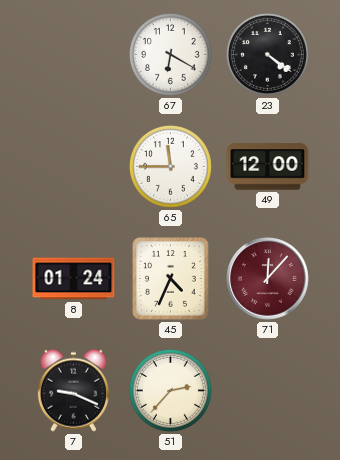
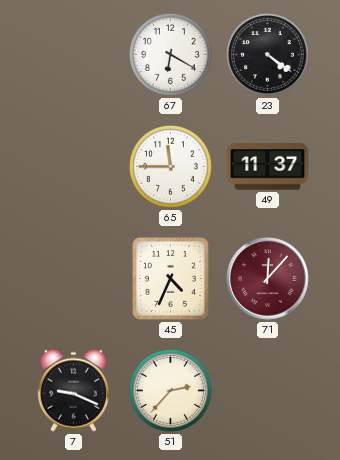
49: 12:00 -> 11:37
8: 01:24 -> none
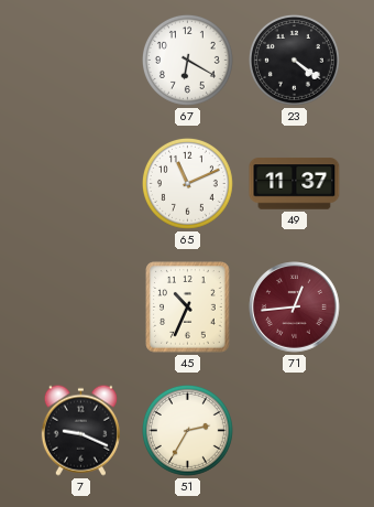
65: 11:45 -> 11:11
45: 4:34 -> 10:34
71: 12:07 -> 12:44
51: 2:37 -> 2:35
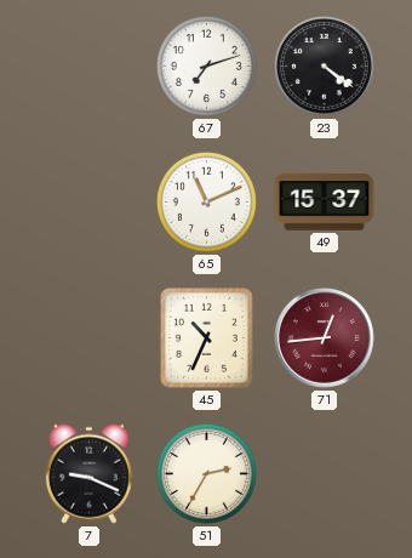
67: 6:20 -> 7:12
49: 11:37 -> 15:37
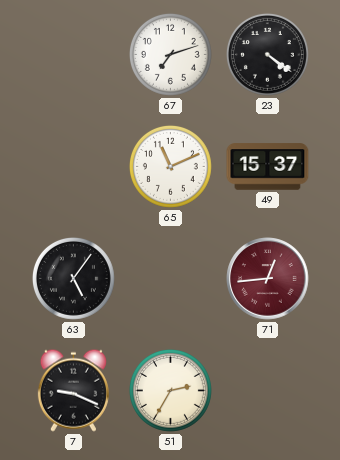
63: none -> 5:06
45: 10:34 -> none
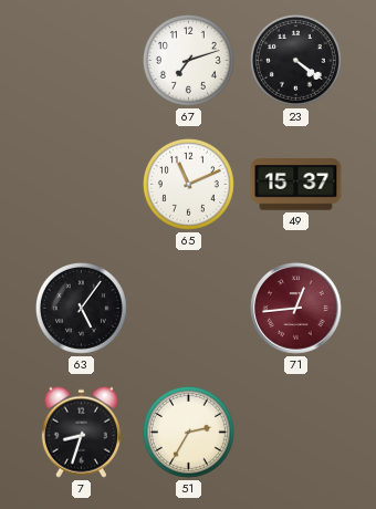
7: 9:19 -> 8:33
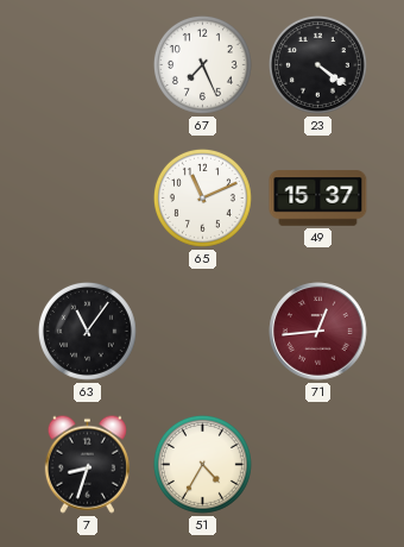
67: 7:12 -> 7:26
63: 5:06 -> 11:06
51: 2:35 -> 4:35
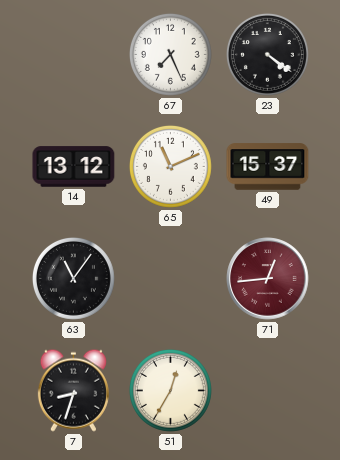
14: none -> 13:12
51: 4:35 -> 12:35
